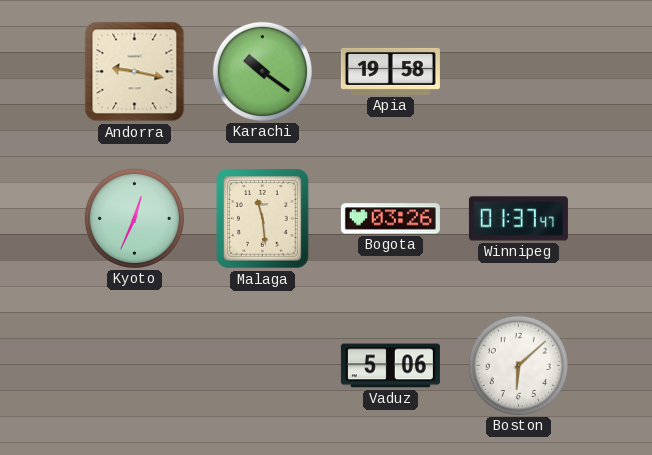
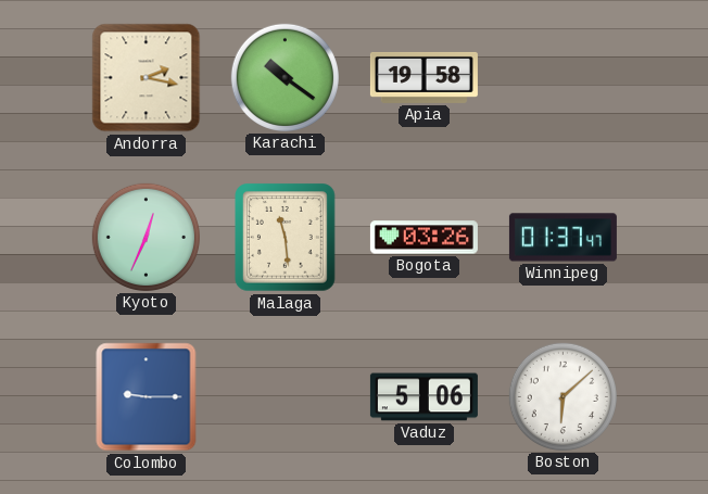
Andorra: 9:17 -> 2:17
Colombo: none -> 9:15
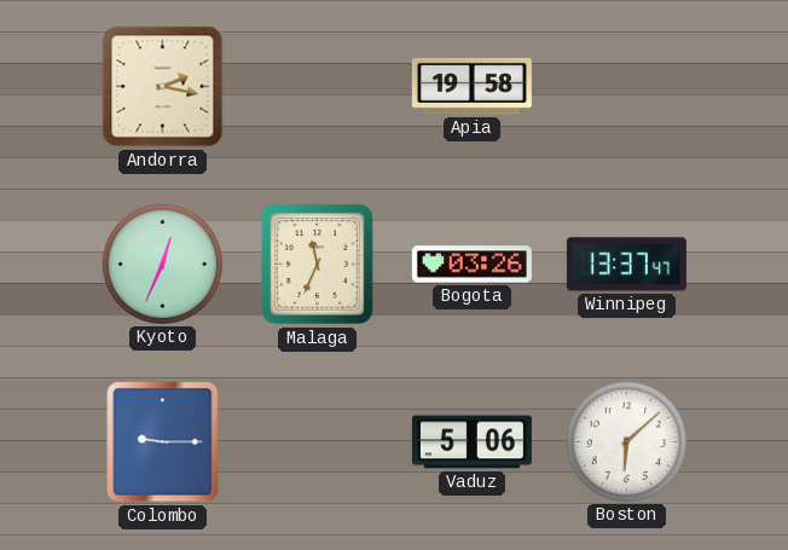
Karachi: 10:21 -> none
Malaga: 11:29 -> 11:34
Winnipeg: 01:37 -> 13:37
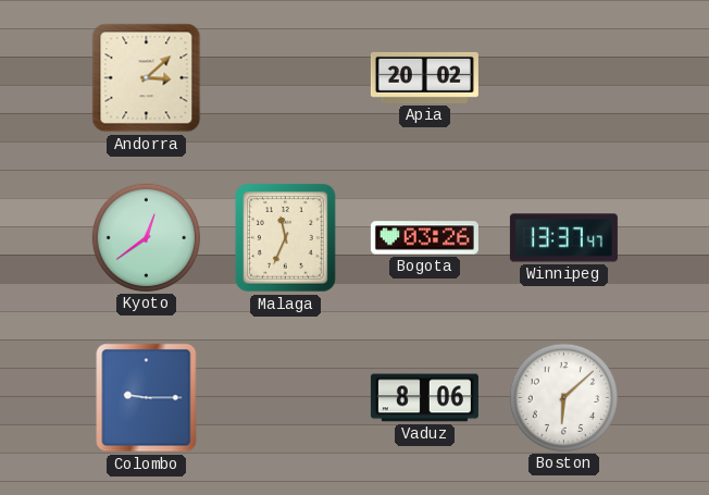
Andorra: 2:17 -> 3:08
Apia: 19:58 -> 20:02
Kyoto: 12:34 -> 12:39
Vaduz: 5:06 -> 8:06
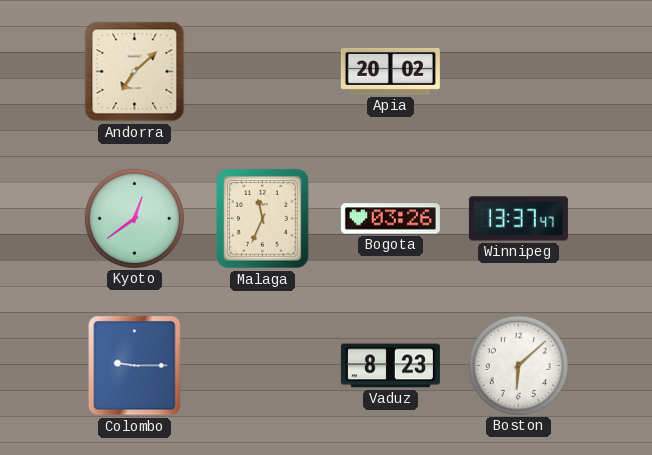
Andorra: 3:08 -> 7:08
Vaduz: 8:06 -> 8:23
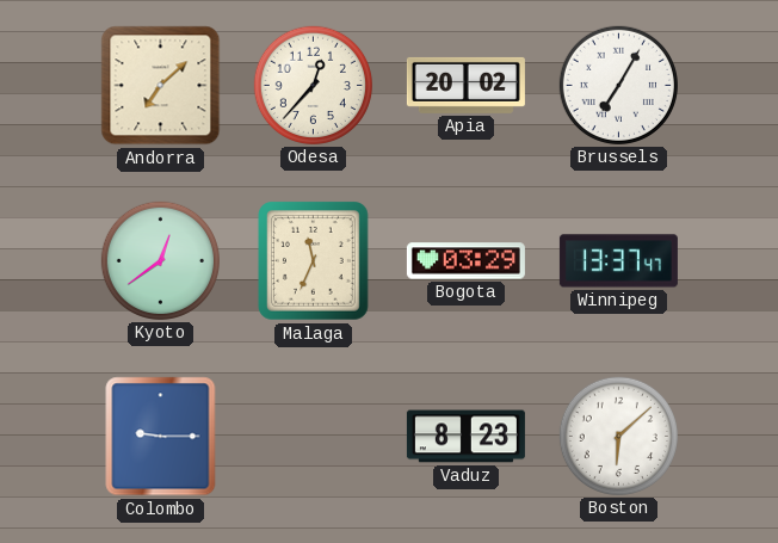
Odesa: none -> 12:37
Brussels: none -> 7:05
Bogota: 03:26 -> 03:29
